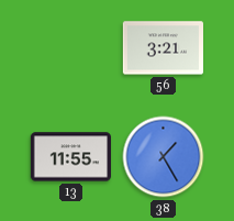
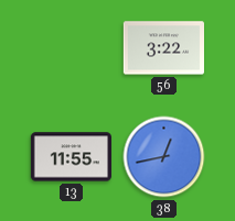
56: 3:21 -> 3:22
38: 1:25 -> 12:43
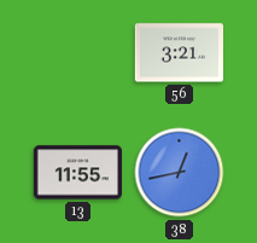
56: 3:22 -> 3:21
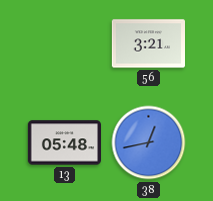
13: 11:55 -> 05:48
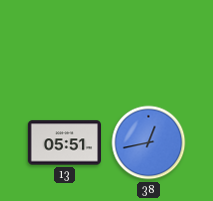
56: 3:21 -> none
13: 05:48 -> 05:51
